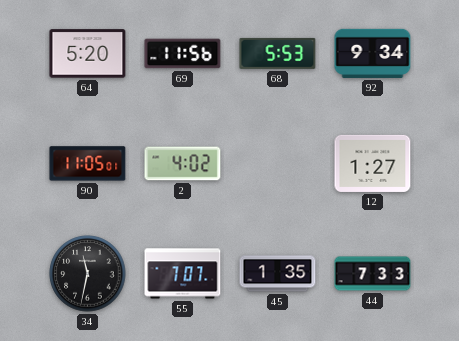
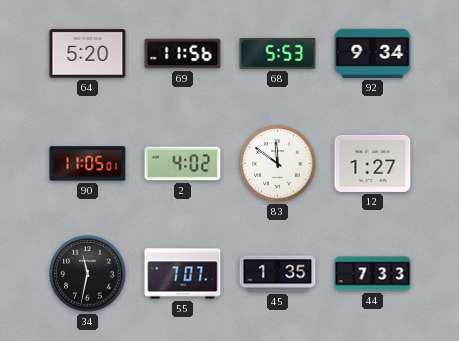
83: none -> 11:51
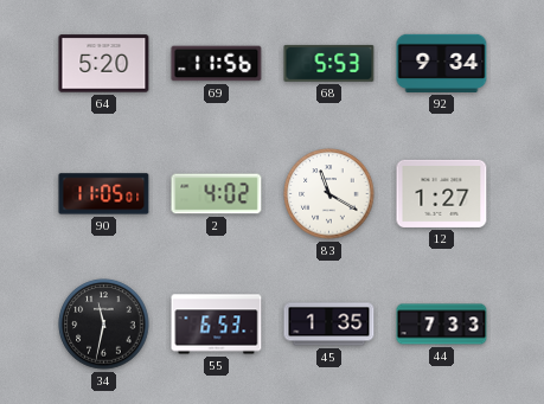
83: 11:51 -> 11:20
55: 7:07 -> 6:53
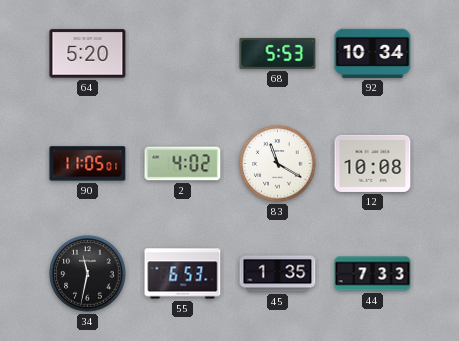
69: 11:56 -> none
92: 9:34 -> 10:34
12: 1:27 -> 10:08
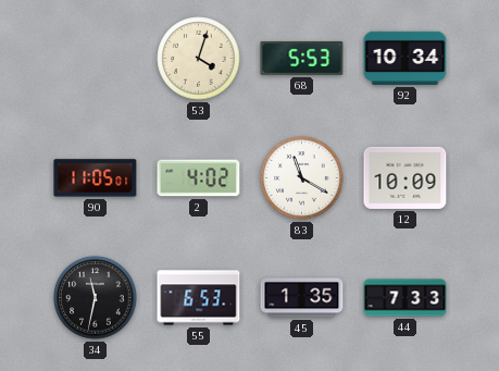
64: 5:20 -> none
53: none -> 4:03
12: 10:08 -> 10:09
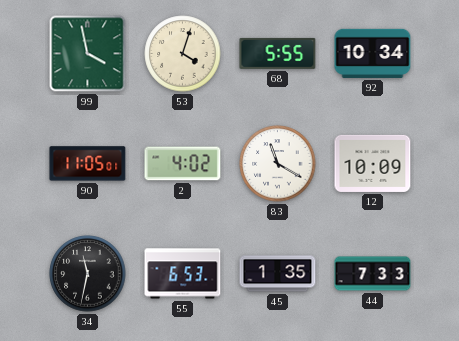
99: none -> 3:58
68: 5:53 -> 5:55
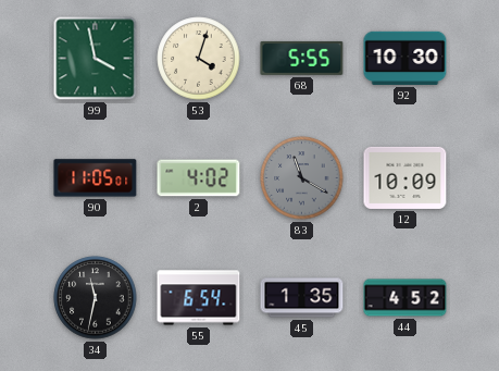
92: 10:34 -> 10:30
83 dial: white -> grey
55: 6:53 -> 6:54
44: 7:33 -> 4:52
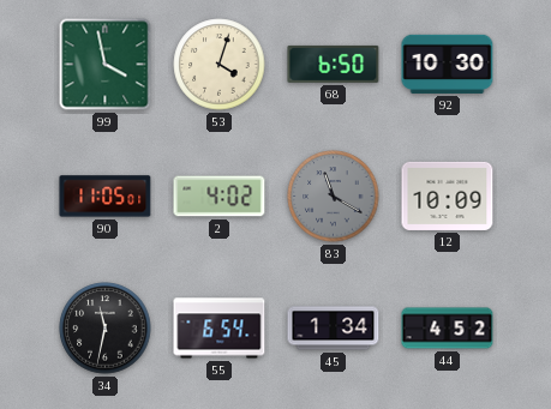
68: 5:55 -> 6:50
45: 1:35 -> 1:34
